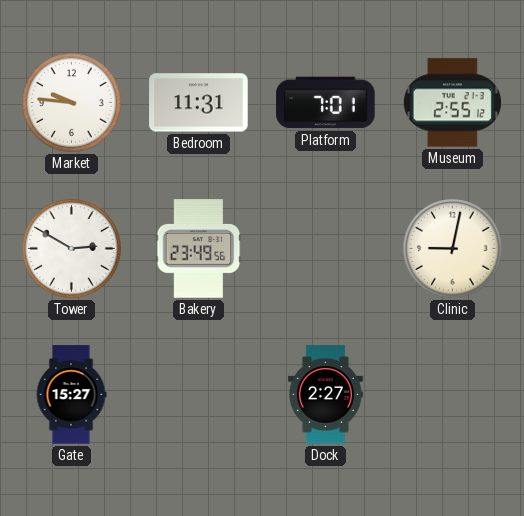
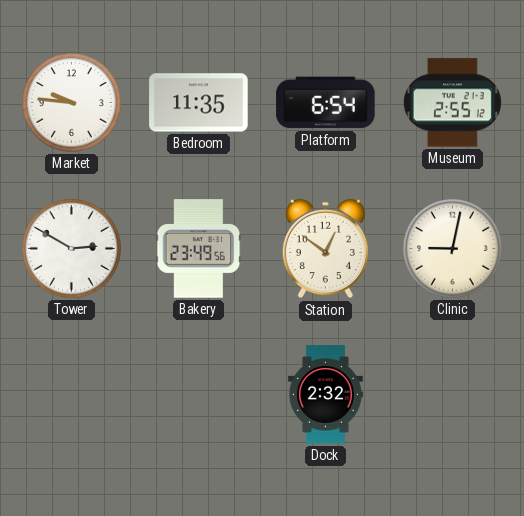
Bedroom: 11:31 -> 11:35
Platform: 7:01 -> 6:54
Station: none -> 12:51
Gate: 15:27 -> none
Dock: 2:27 -> 2:32
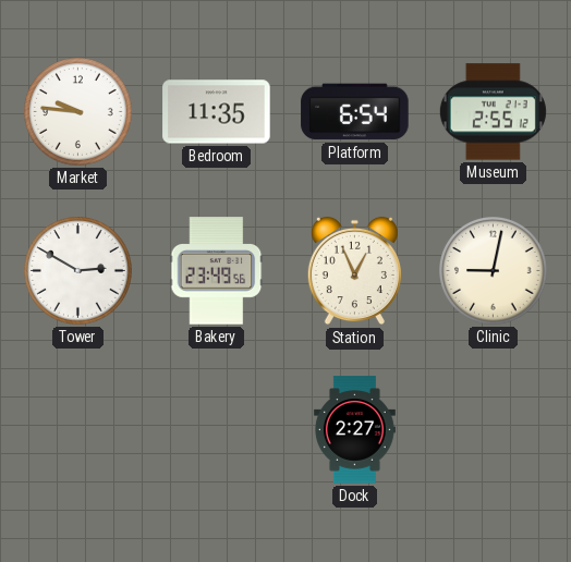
Station: 12:51 -> 12:56
Dock: 2:32 -> 2:27
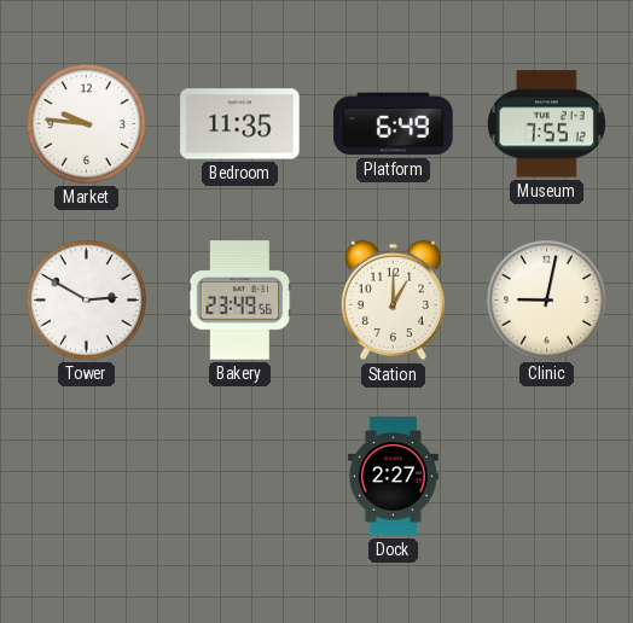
Platform: 6:54 -> 6:49
Museum: 2:55 -> 7:55
Station: 12:56 -> 1:00
